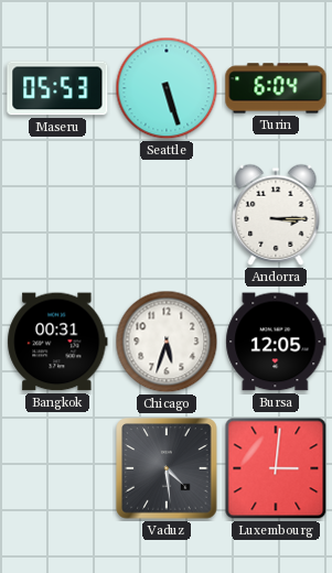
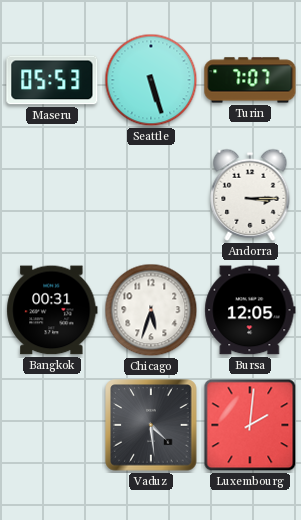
Turin: 6:04 -> 7:07
Luxembourg: 3:01 -> 2:01
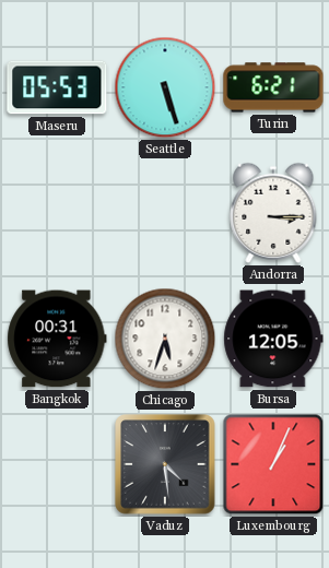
Turin: 7:07 -> 6:21
Luxembourg: 2:01 -> 1:04
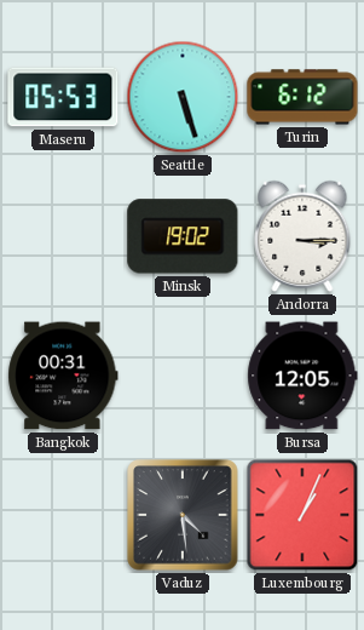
Turin: 6:21 -> 6:12
Minsk: none -> 19:02
Chicago: 5:33 -> none
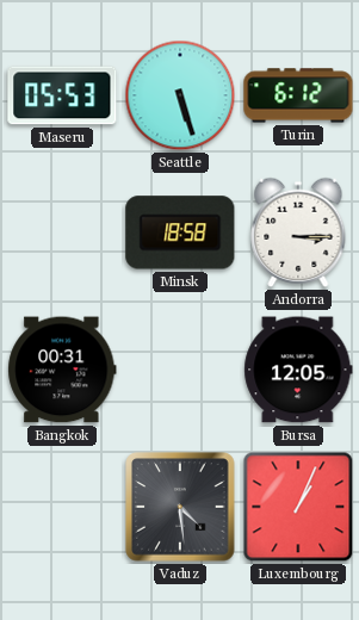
Minsk: 19:02 -> 18:58
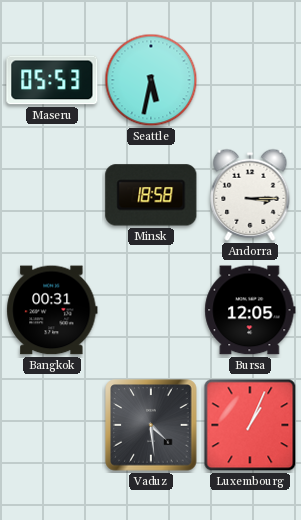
Seattle: 5:27 -> 5:32
Turin: 6:12 -> none
